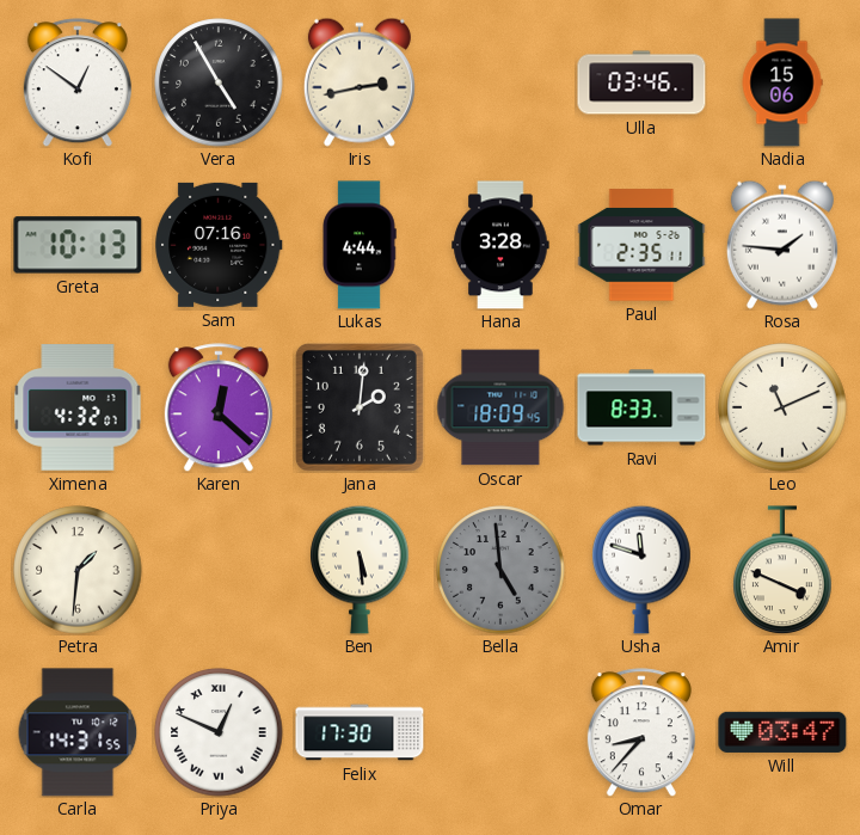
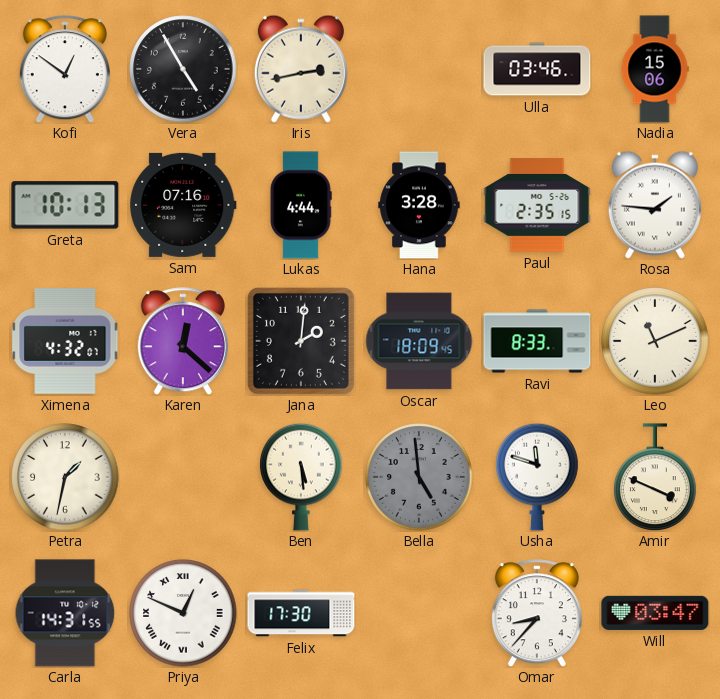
Paul: 2:35:11 -> 2:35:15
Petra: 1:31 -> 1:32
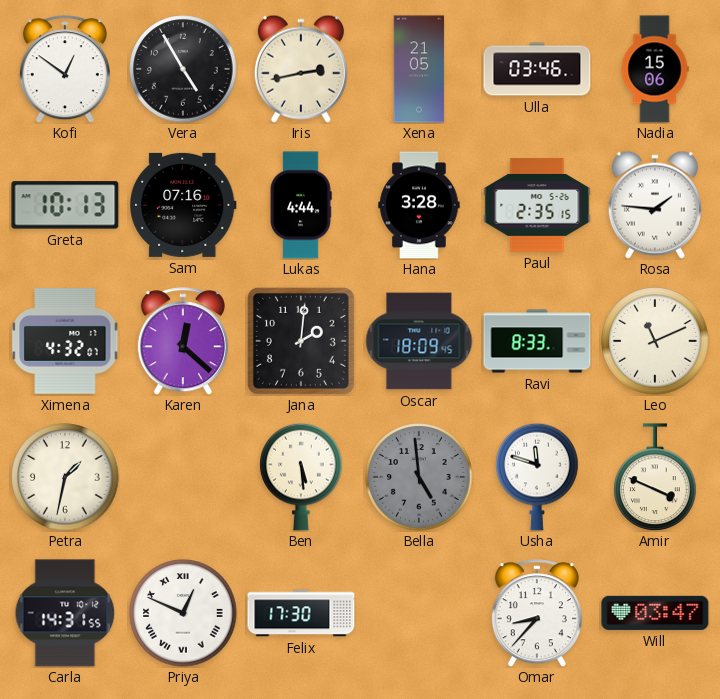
Xena: none -> 21:05
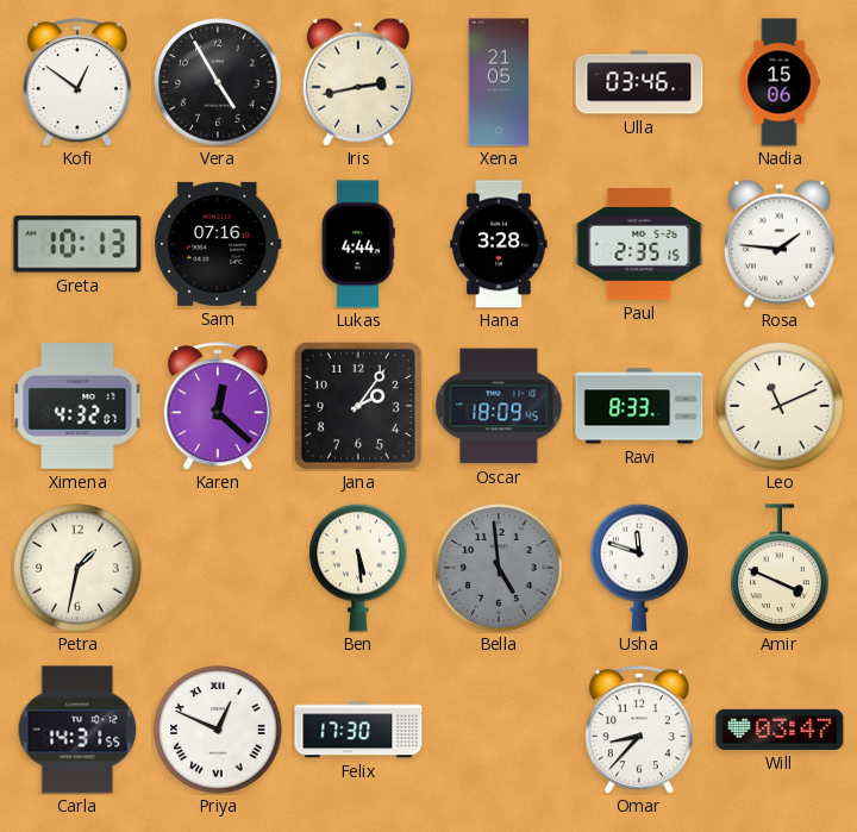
Jana: 2:01 -> 2:06
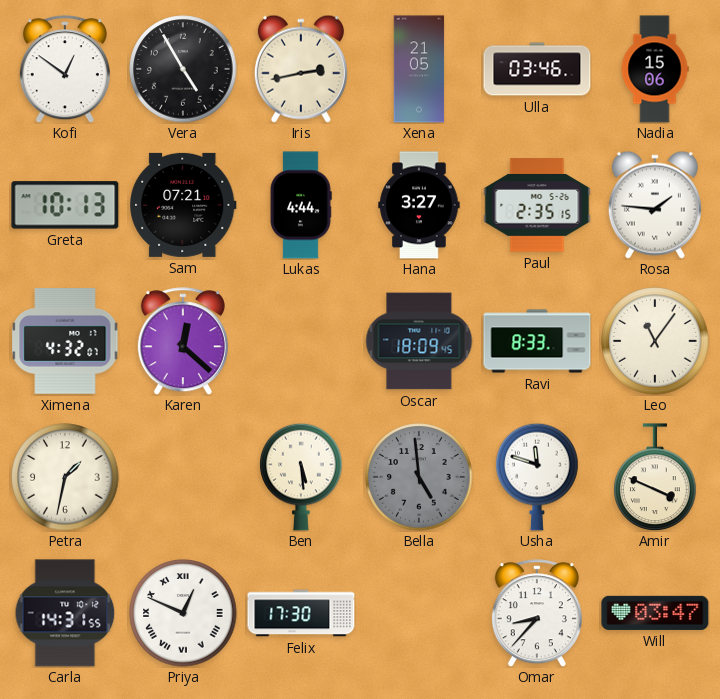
Sam: 07:16 -> 07:21
Hana: 3:28 -> 3:27
Jana: 2:06 -> none
Leo: 11:11 -> 11:06
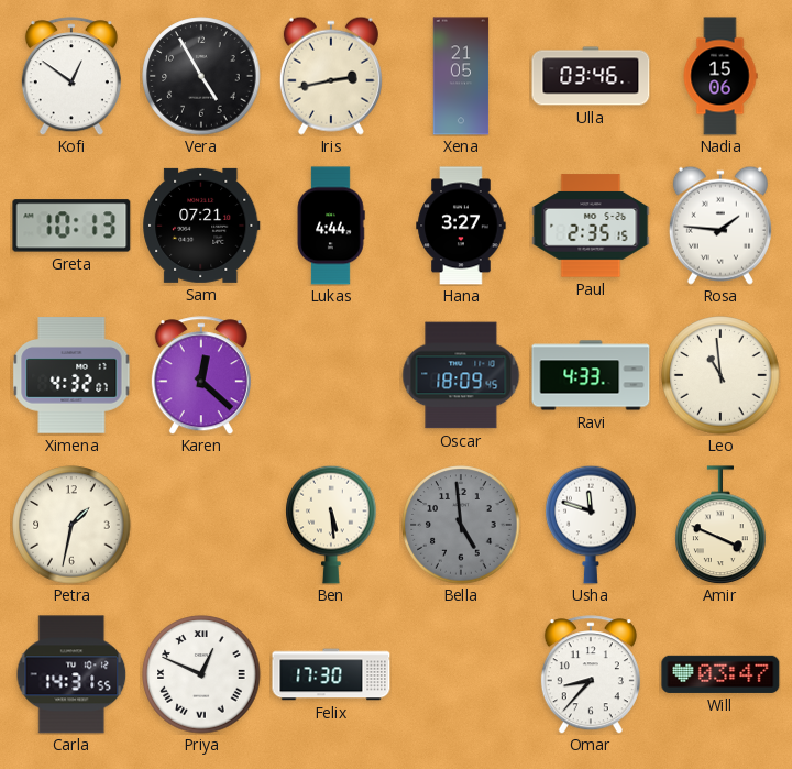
Ravi: 8:33 -> 4:33
Leo: 11:06 -> 10:59
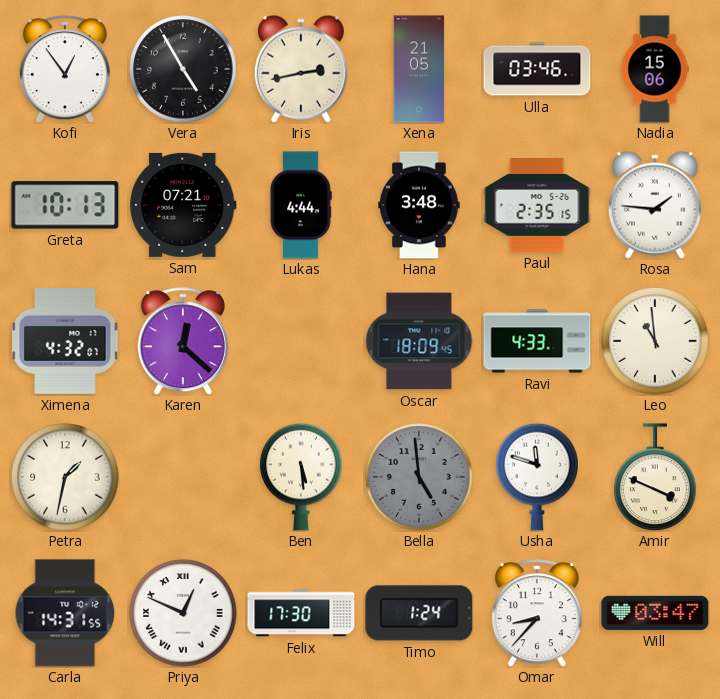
Kofi: 12:51 -> 12:54
Hana: 3:27 -> 3:48
Timo: none -> 1:24
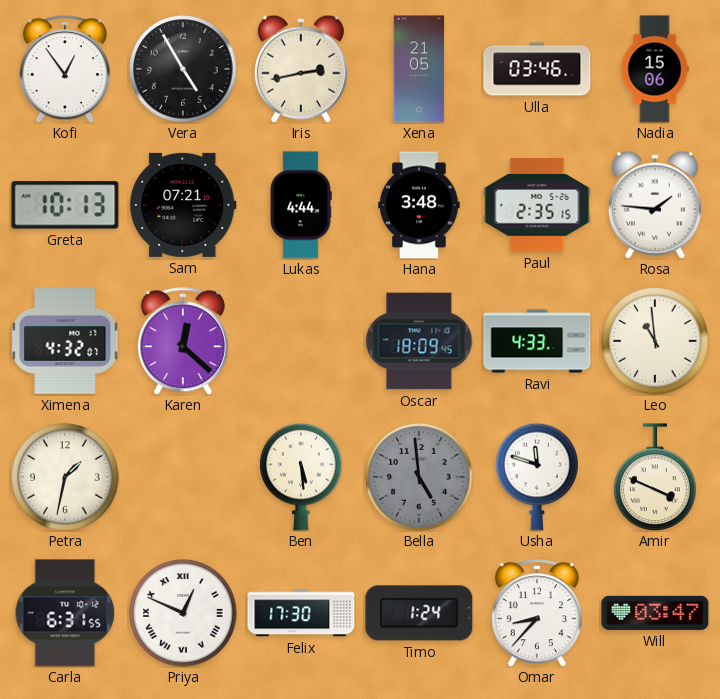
Carla: 14:31 -> 6:31
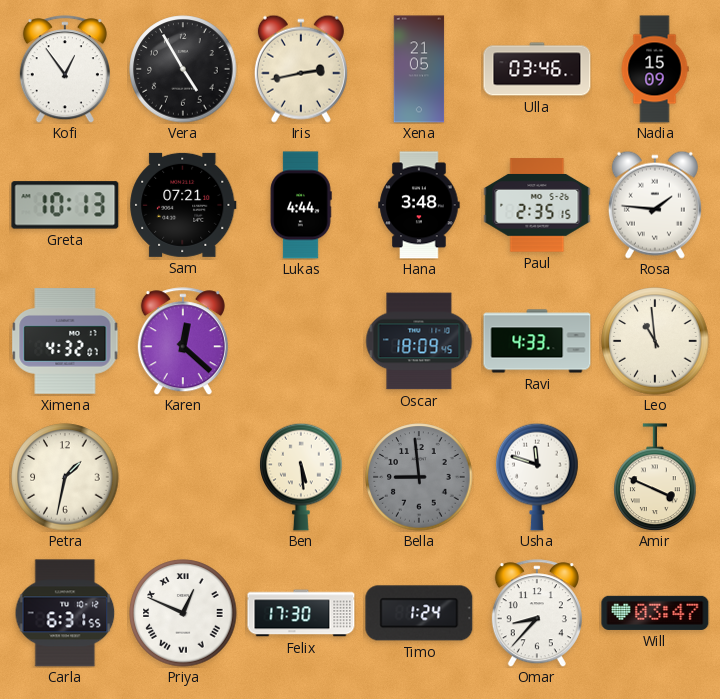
Nadia: 15:06 -> 15:09
Bella: 4:59 -> 8:59
